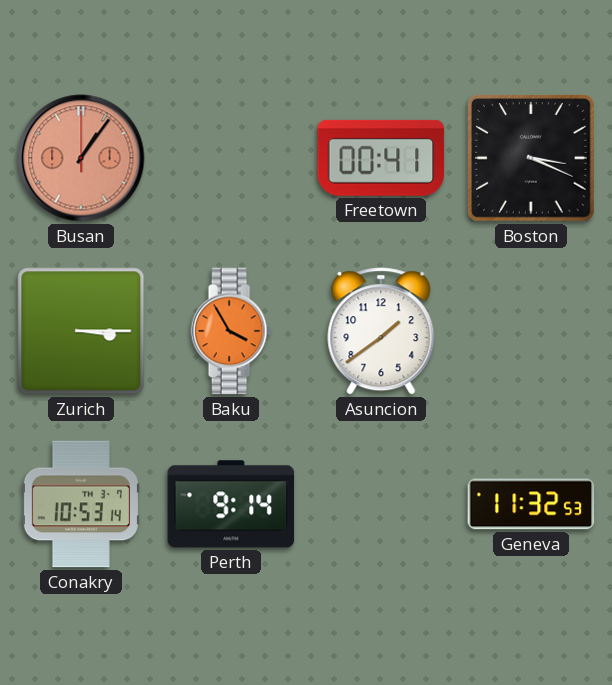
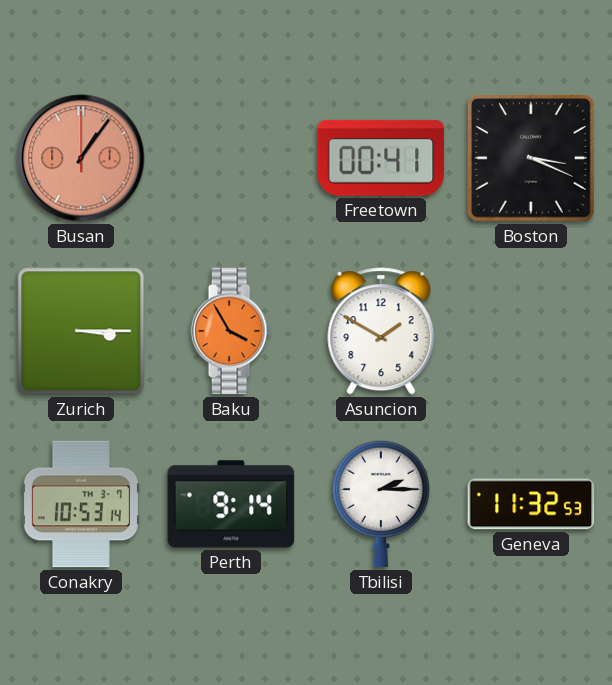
Asuncion: 1:39 -> 1:50
Tbilisi: none -> 2:15
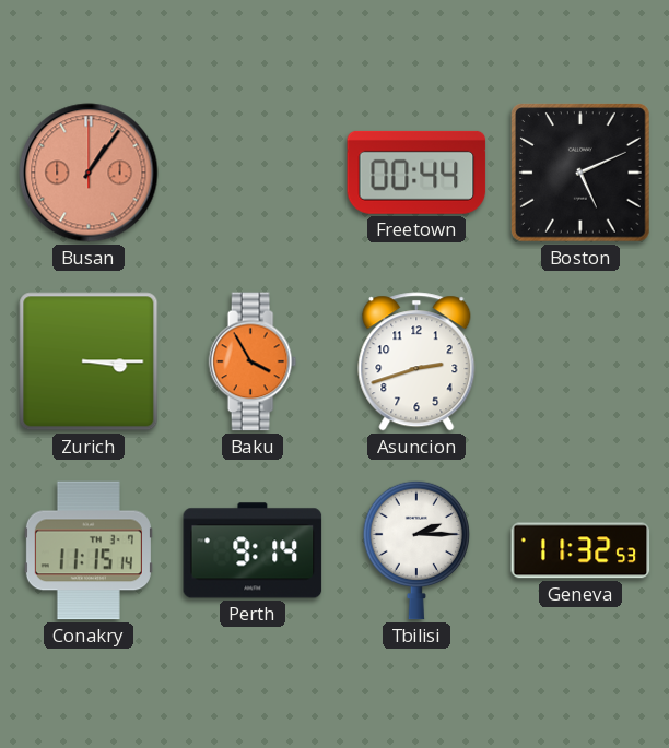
Freetown: 00:41 -> 00:44
Boston: 3:19 -> 5:11
Asuncion: 1:50 -> 2:42
Conakry: 10:53 -> 11:15
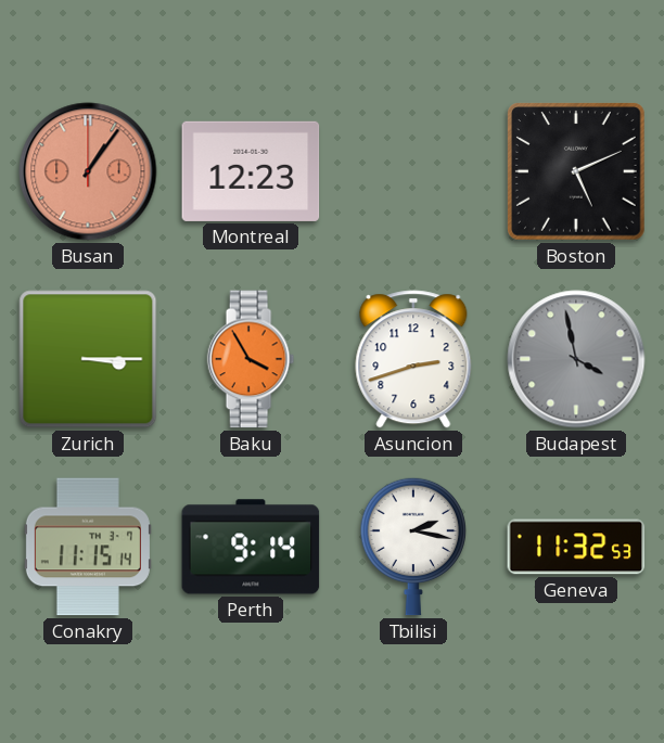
Montreal: none -> 12:23
Freetown: 00:44 -> none
Budapest: none -> 3:58
Tbilisi: 2:15 -> 2:17
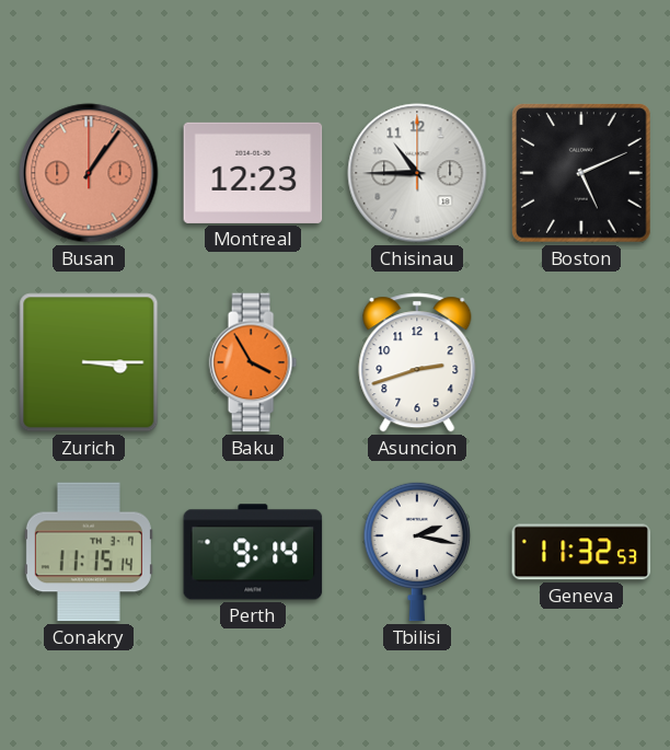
Chisinau: none -> 10:45
Budapest: 3:58 -> none
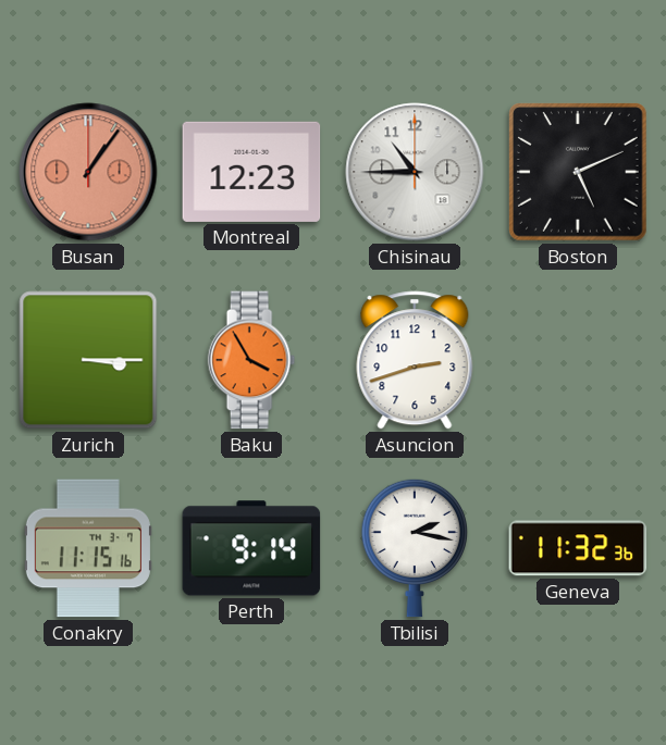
Conakry: 11:15:14 -> 11:15:16
Geneva: 11:32:53 -> 11:32:36
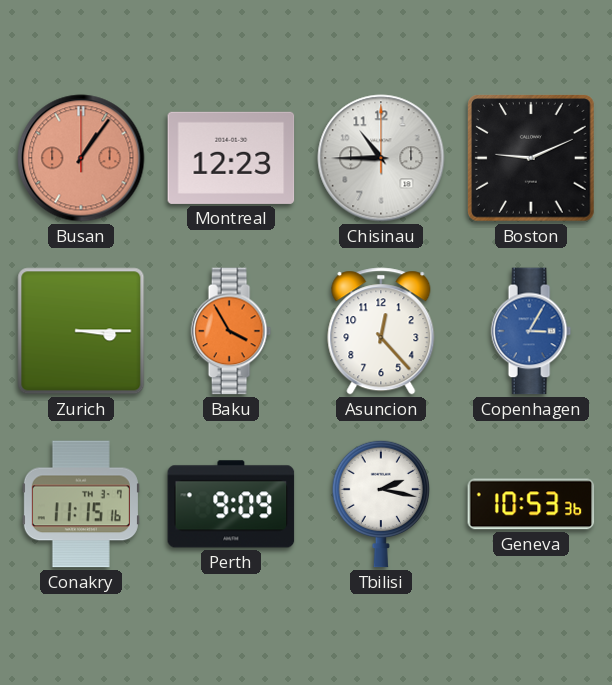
Boston: 5:11 -> 9:11
Asuncion: 2:42 -> 12:23
Copenhagen: none -> 3:05
Perth: 9:14 -> 9:09
Geneva: 11:32 -> 10:53
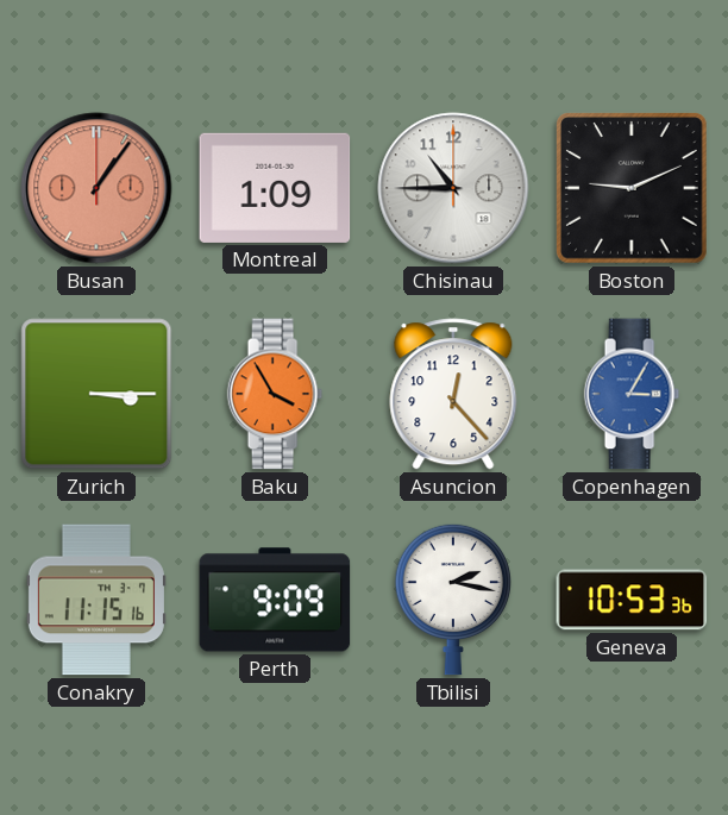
Montreal: 12:23 -> 1:09
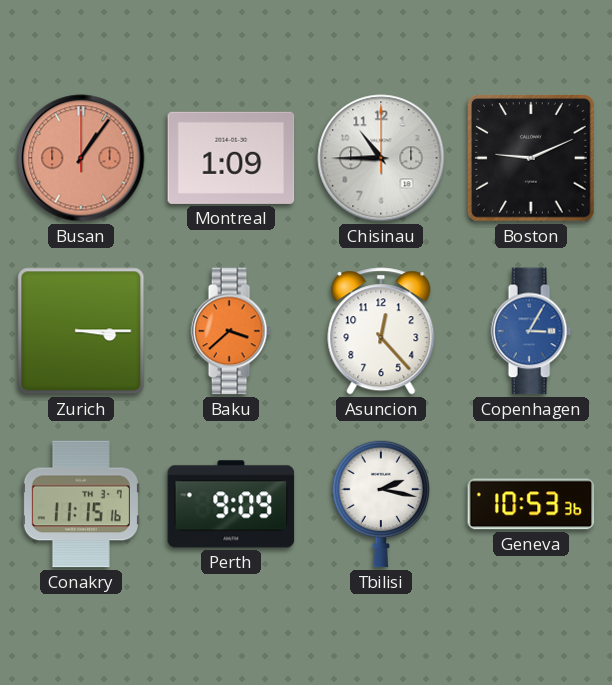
Baku: 3:55 -> 3:38
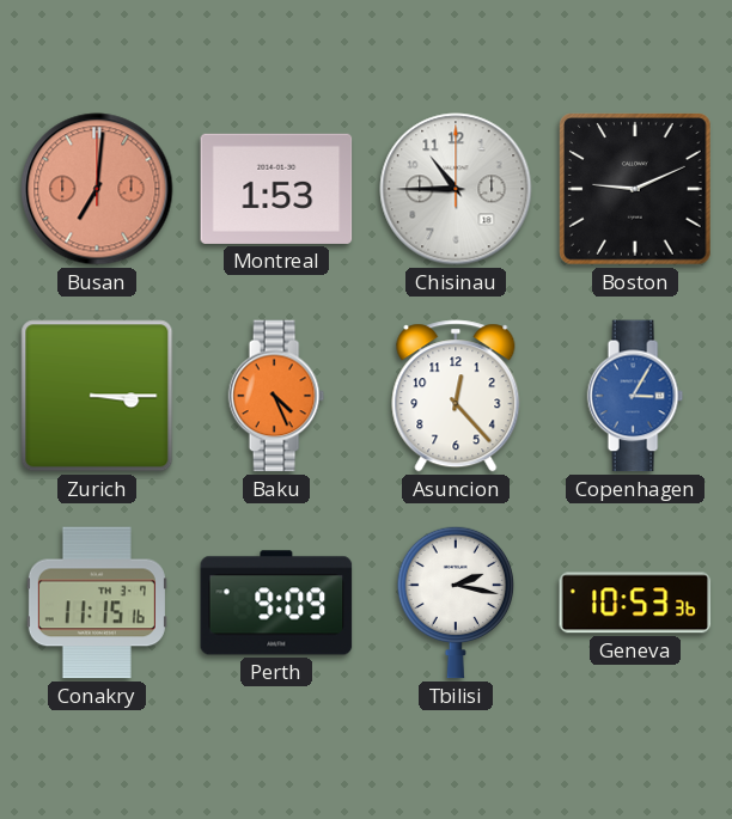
Busan: 1:06 -> 7:01
Montreal: 1:09 -> 1:53
Baku: 3:38 -> 4:26
